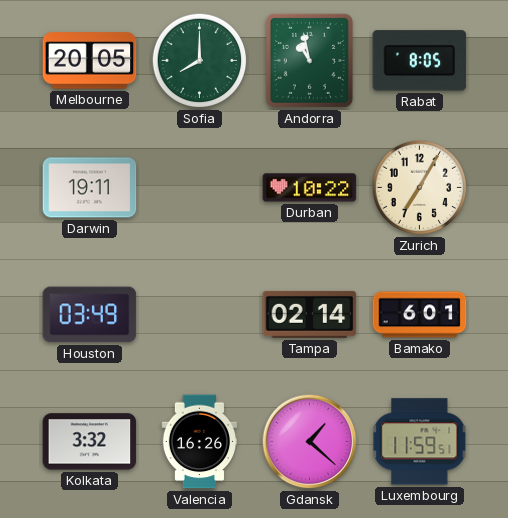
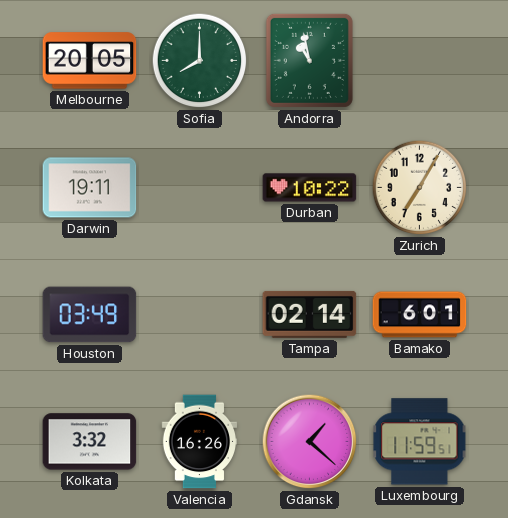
Rabat: 8:05 -> none
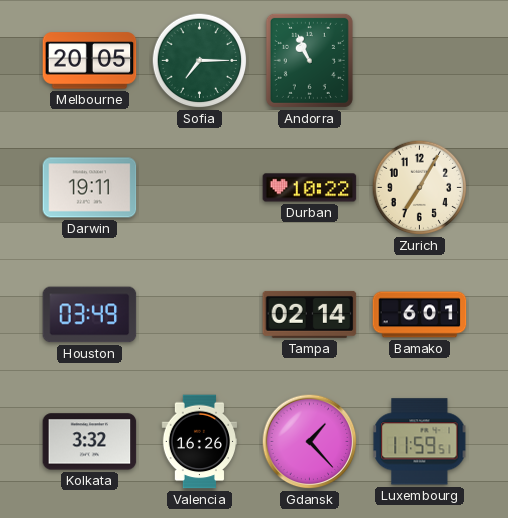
Sofia: 8:00 -> 7:15
Andorra: 10:58 -> 10:56
Gdansk: 1:22 -> 1:23
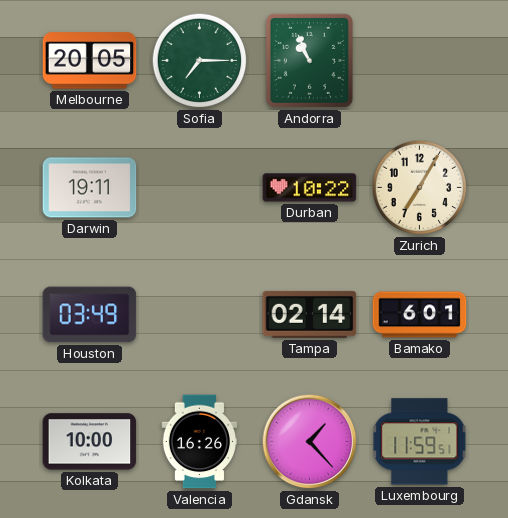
Kolkata: 3:32 -> 10:00
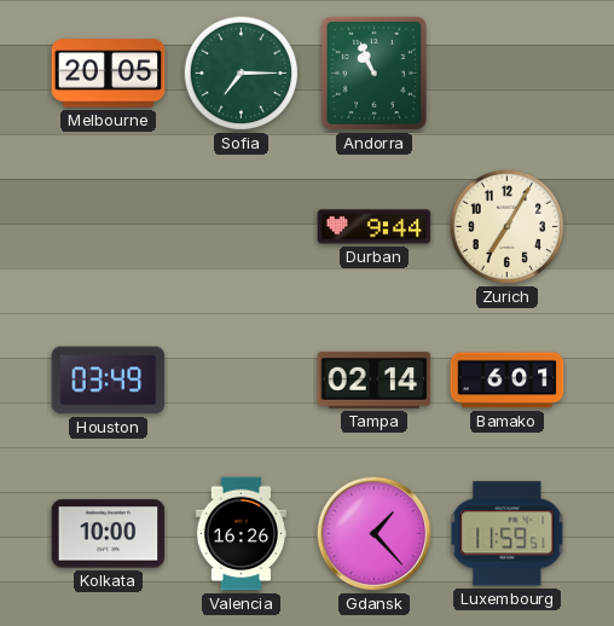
Darwin: 19:11 -> none
Durban: 10:22 -> 9:44
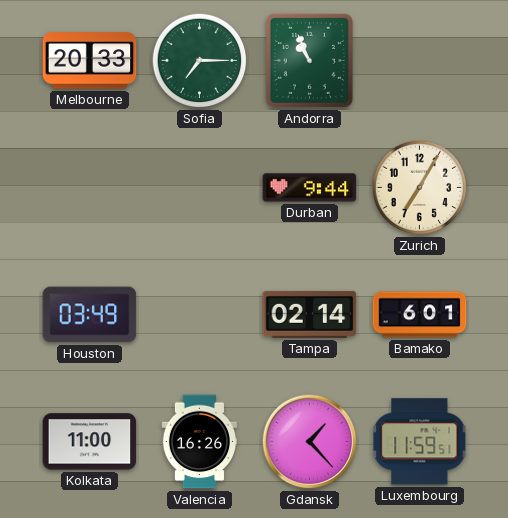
Melbourne: 20:05 -> 20:33
Kolkata: 10:00 -> 11:00
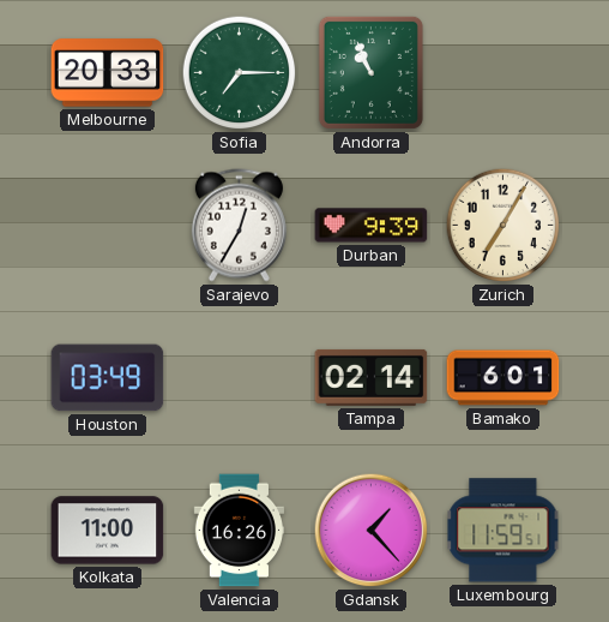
Sarajevo: none -> 12:35
Durban: 9:44 -> 9:39
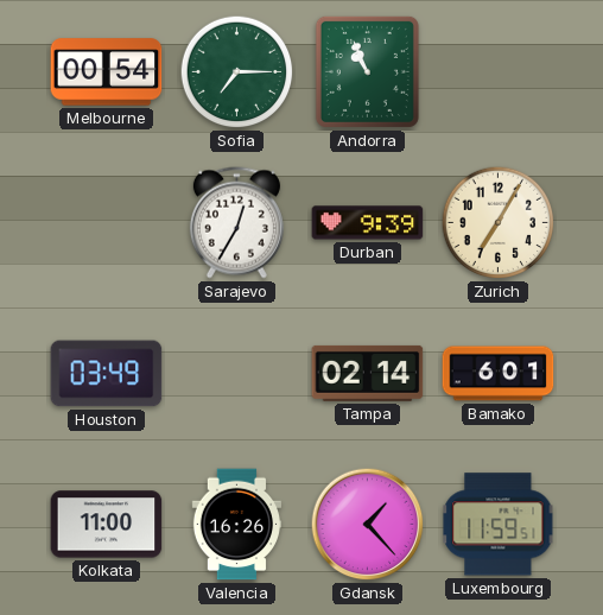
Melbourne: 20:33 -> 00:54
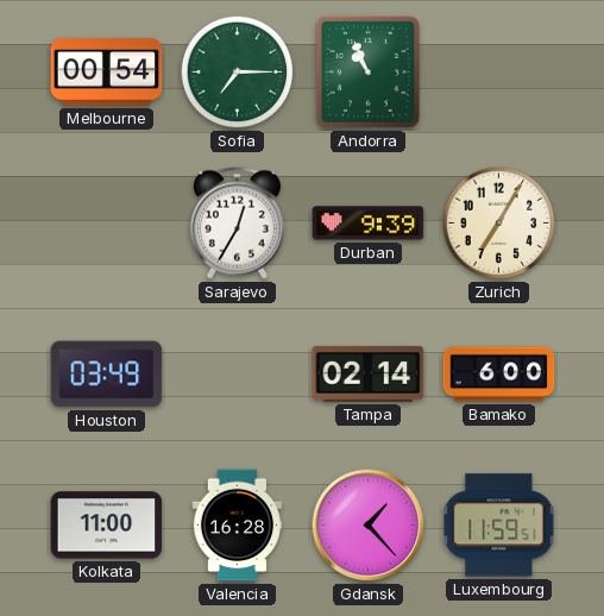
Bamako: 6:01 -> 6:00
Valencia: 16:26 -> 16:28
